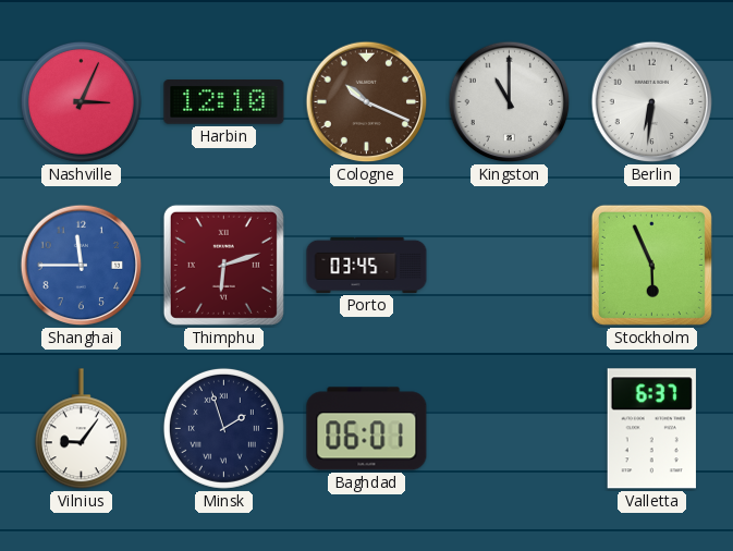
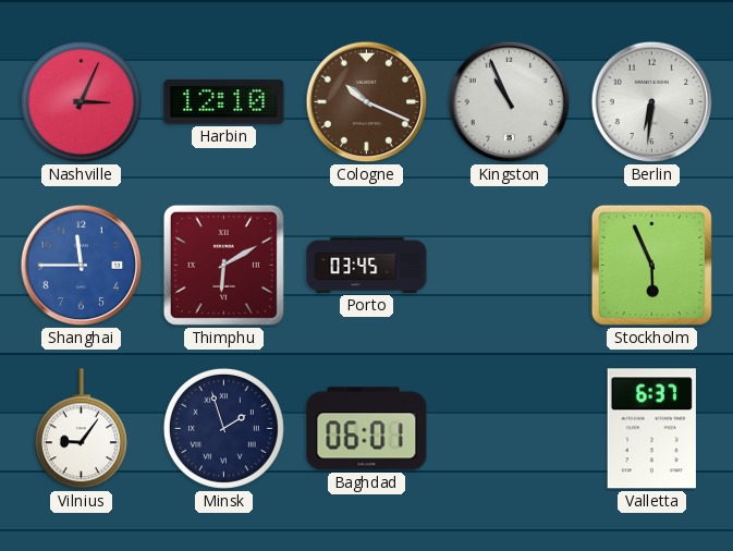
Kingston: 11:00 -> 10:56
Thimphu: 6:12 -> 6:10
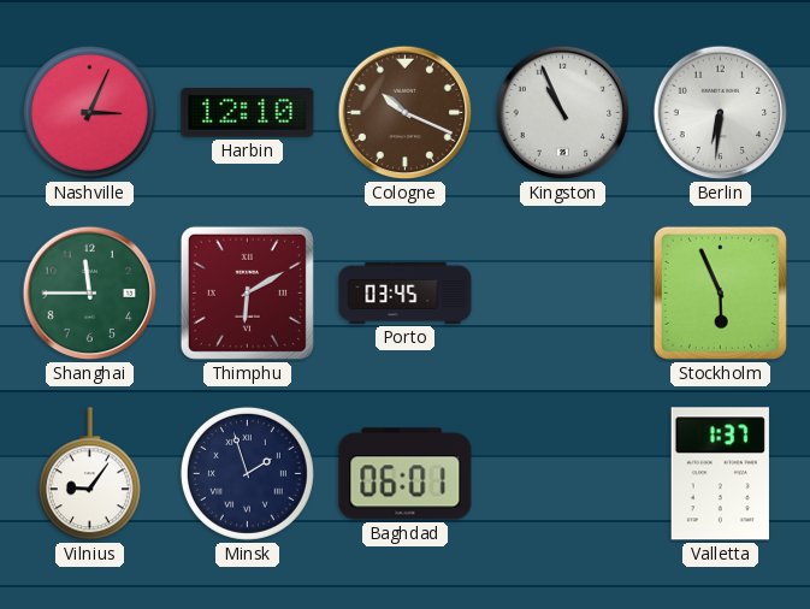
Shanghai dial: blue -> green
Valletta: 6:37 -> 1:37
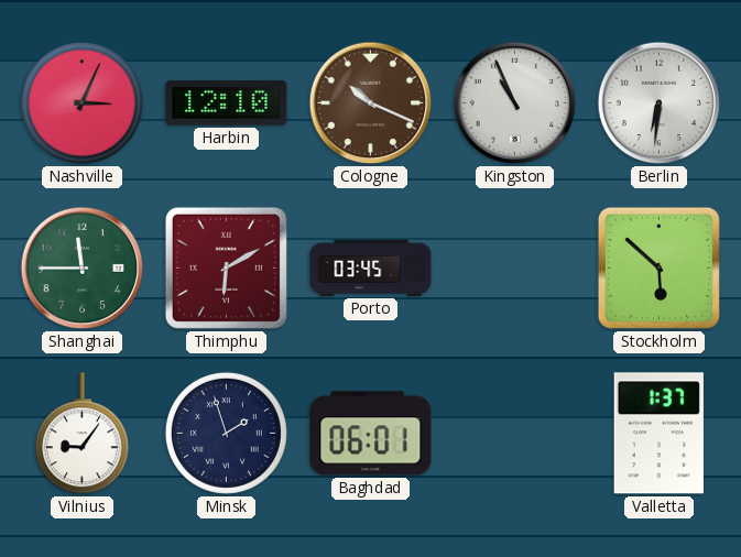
Stockholm: 5:56 -> 5:52
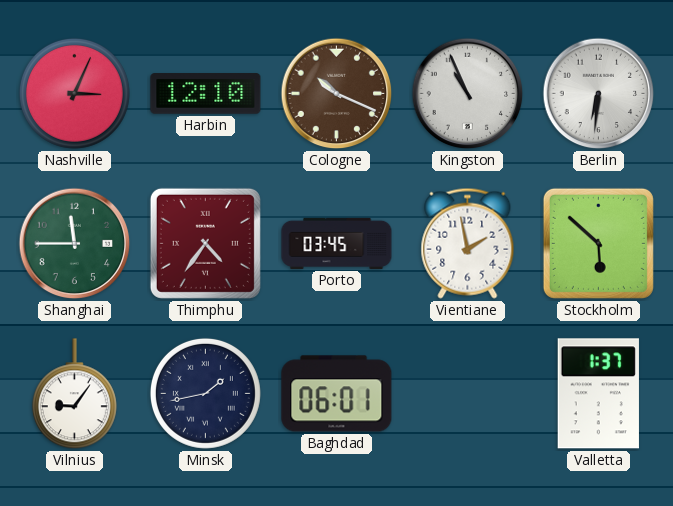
Thimphu: 6:10 -> 4:36
Vientiane: none -> 1:58
Minsk: 1:57 -> 1:43
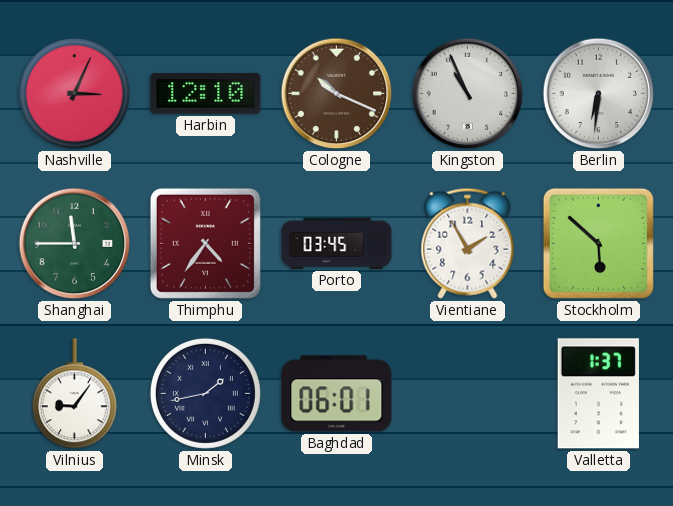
Vientiane: 1:58 -> 1:55
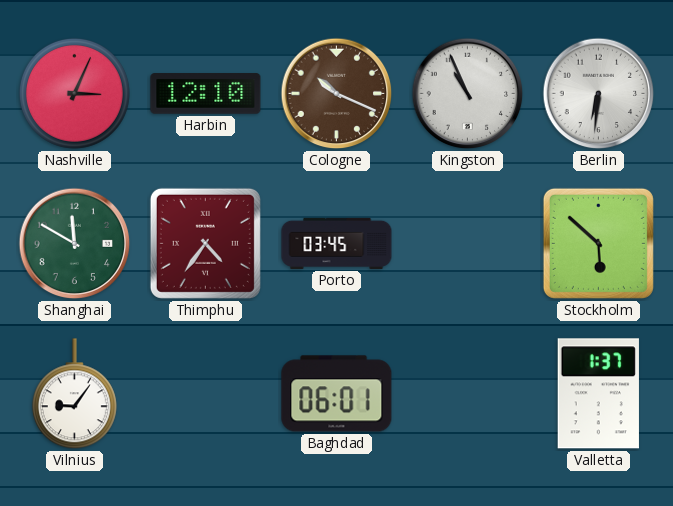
Shanghai: 11:45 -> 11:50
Vientiane: 1:55 -> none
Minsk: 1:43 -> none
